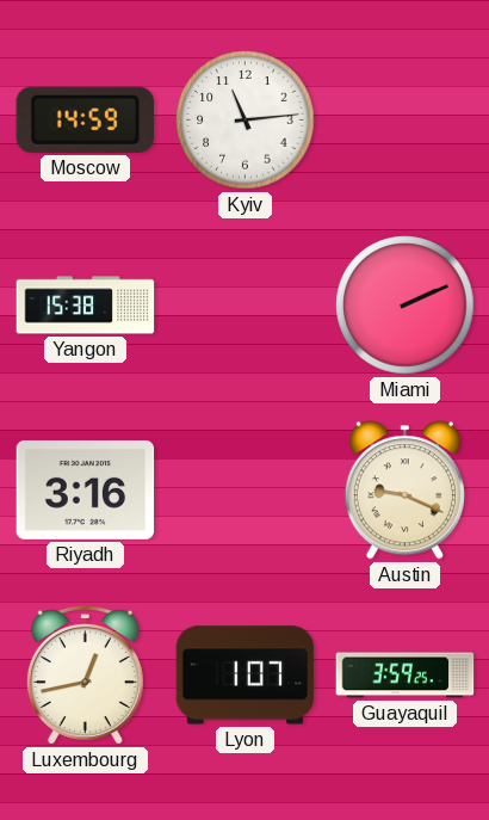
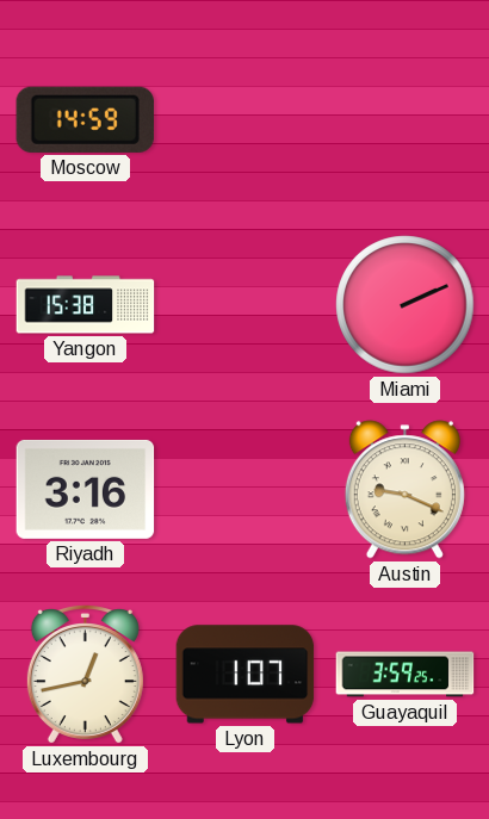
Kyiv: 11:14 -> none
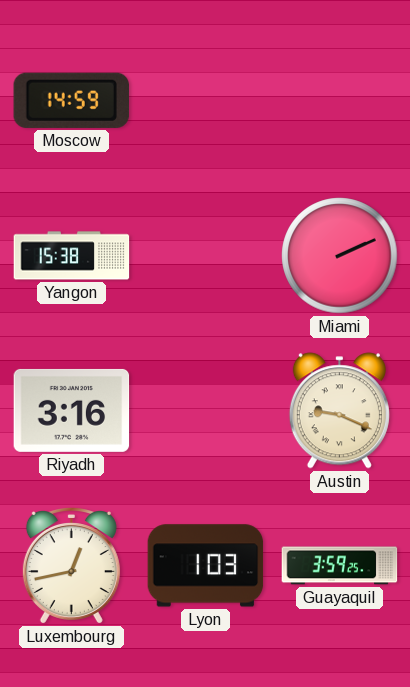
Lyon: 1:07 -> 1:03
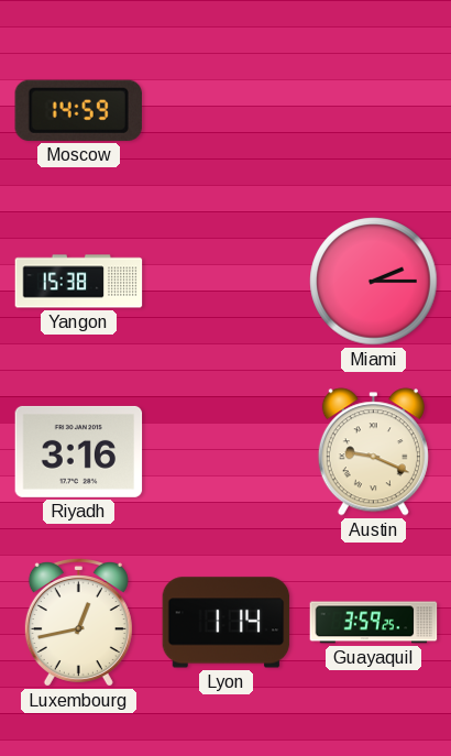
Miami: 2:11 -> 2:15
Lyon: 1:03 -> 1:14
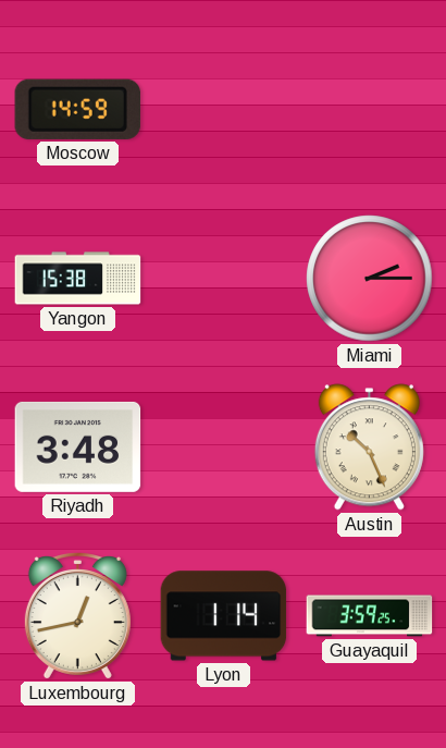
Riyadh: 3:16 -> 3:48
Austin: 9:19 -> 10:26
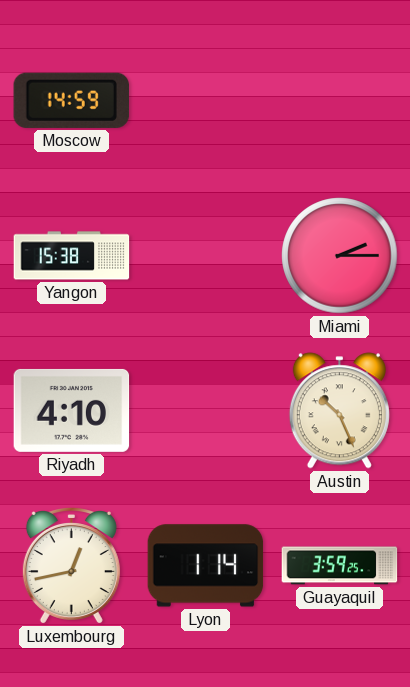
Riyadh: 3:48 -> 4:10
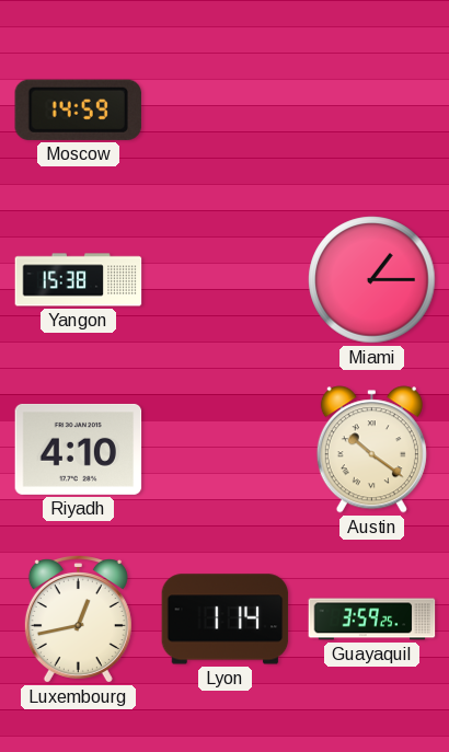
Miami: 2:15 -> 1:15
Austin: 10:26 -> 10:21
